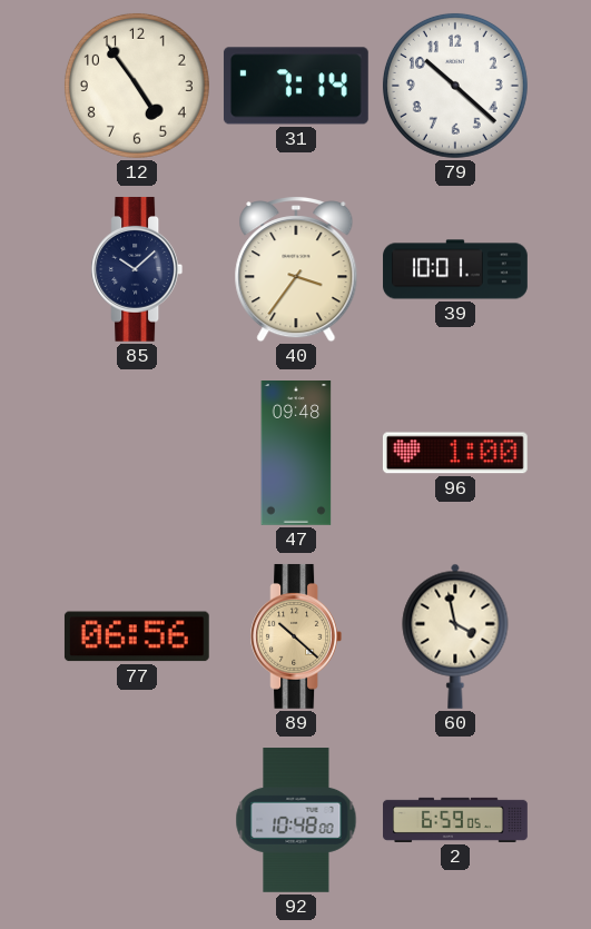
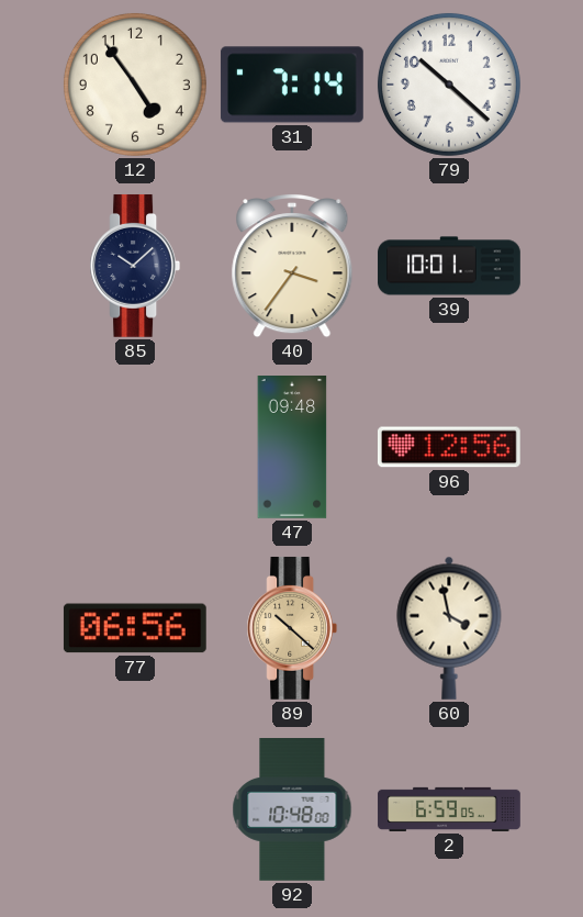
96: 1:00 -> 12:56
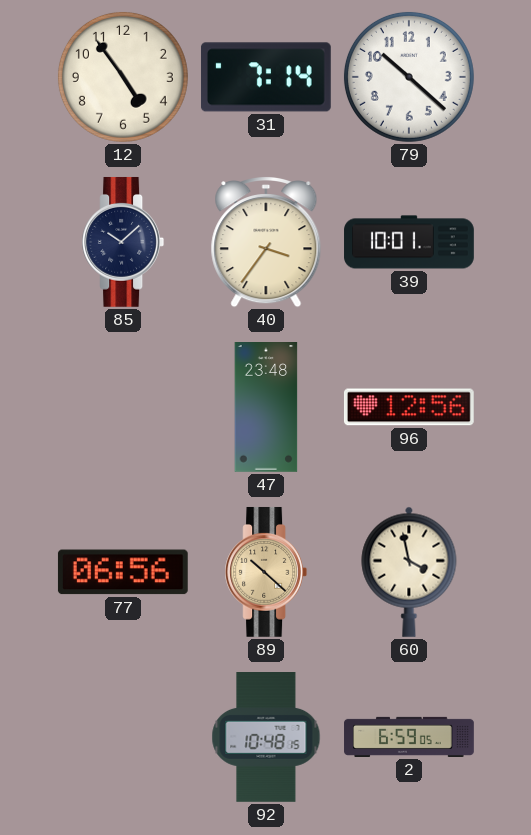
47: 09:48 -> 23:48
92: 10:48:00 -> 10:48:15
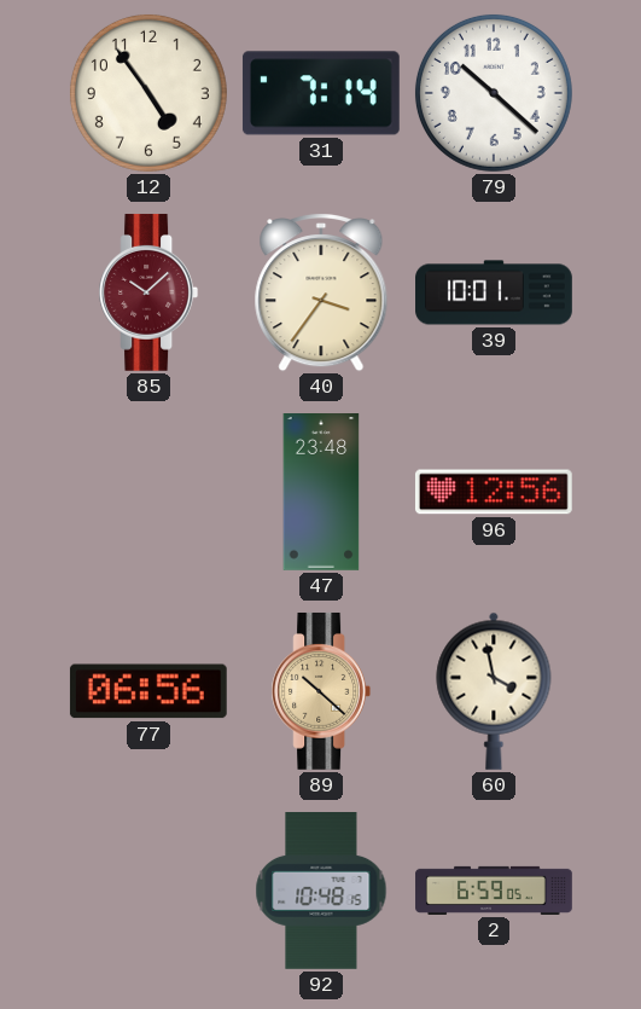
85 dial: navy -> burgundy
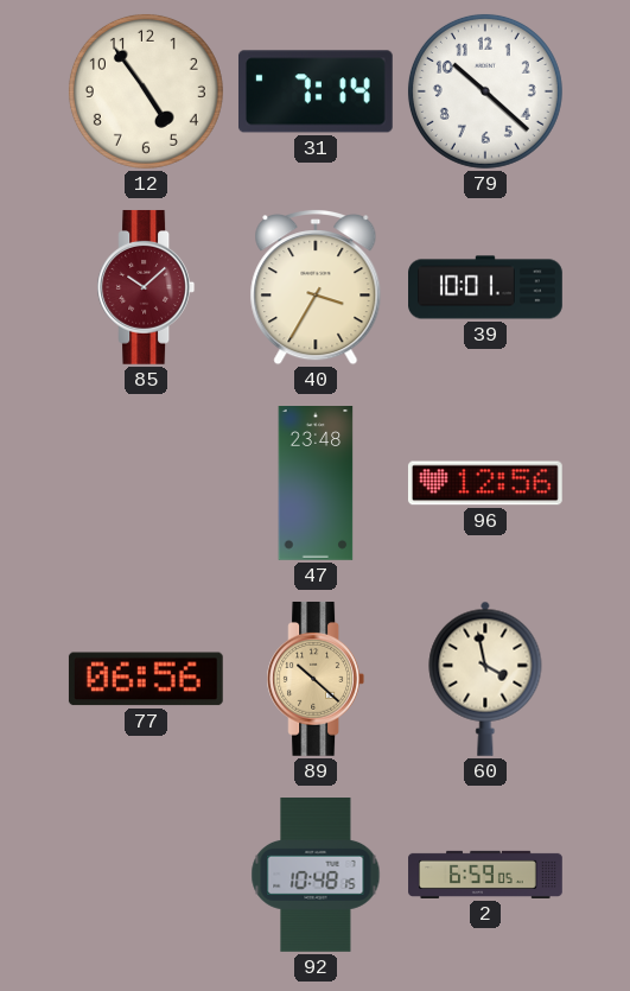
40: 3:36 -> 3:35
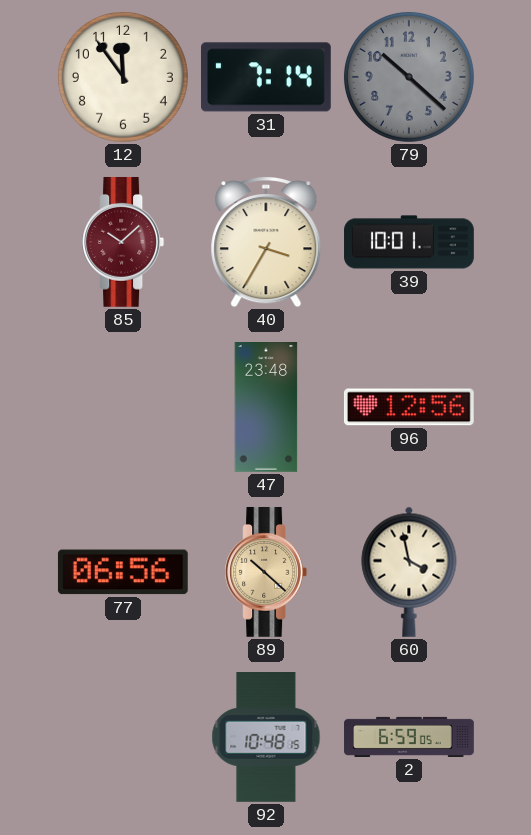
12: 4:54 -> 11:54
79 dial: white -> grey
